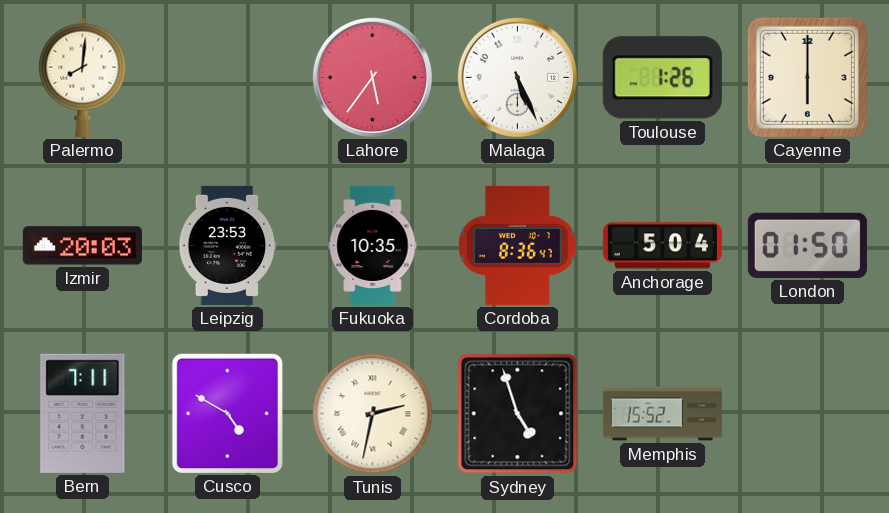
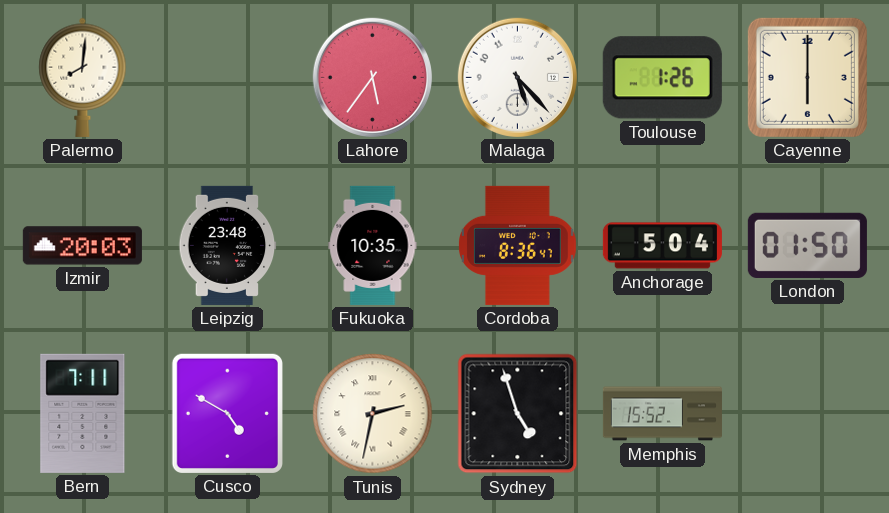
Malaga: 5:26 -> 5:23
Leipzig: 23:53 -> 23:48
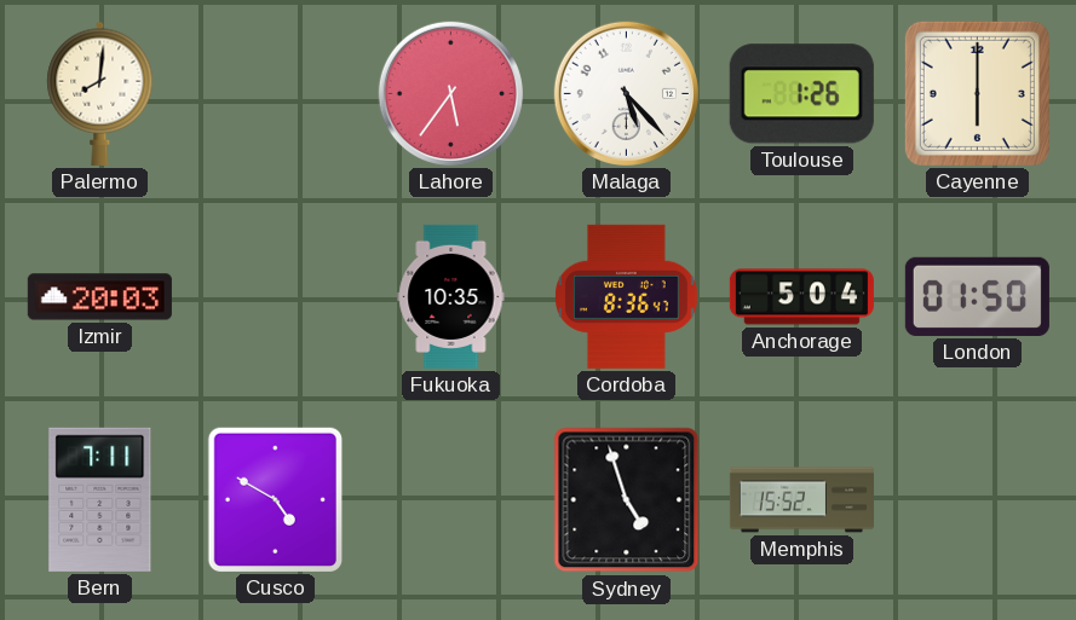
Leipzig: 23:48 -> none
Tunis: 2:32 -> none
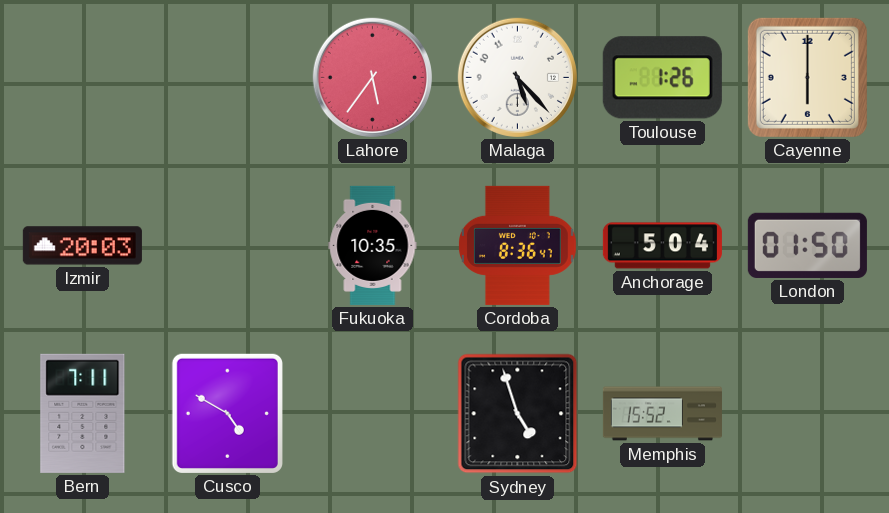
Palermo: 8:01 -> none
